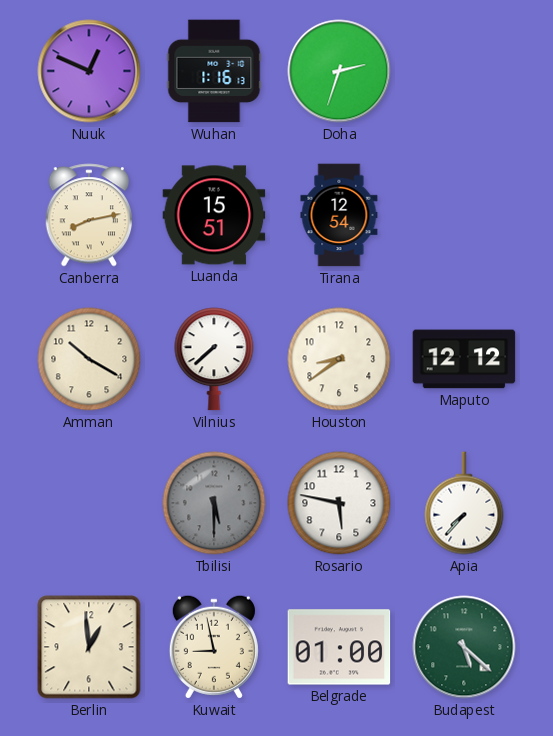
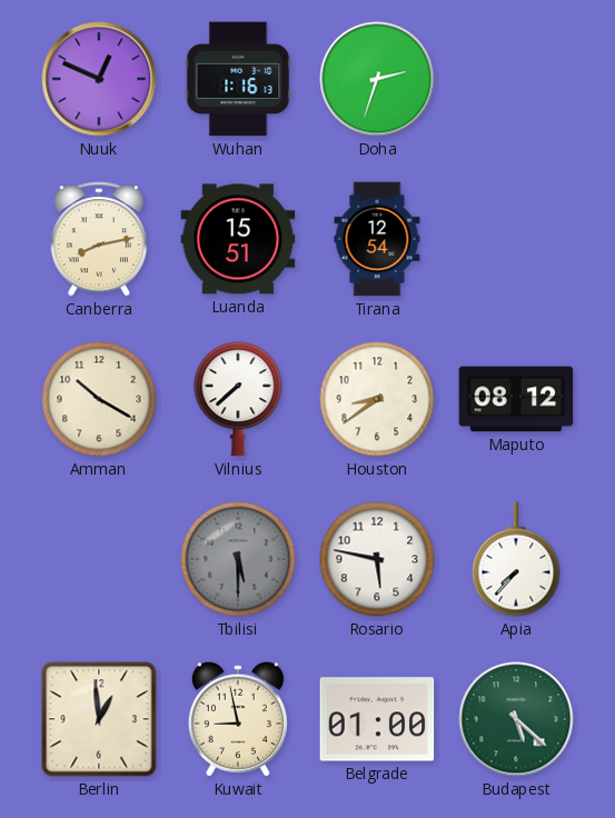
Maputo: 12:12 -> 08:12
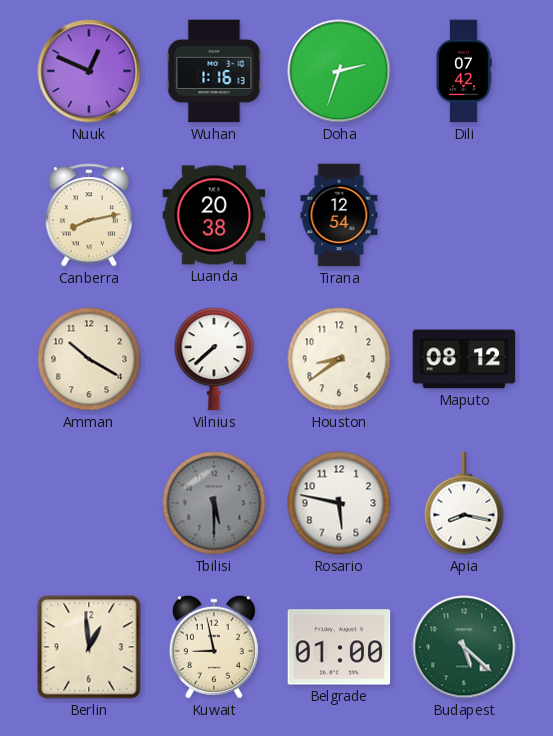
Dili: none -> 07:42
Luanda: 15:51 -> 20:38
Apia: 7:37 -> 8:17
